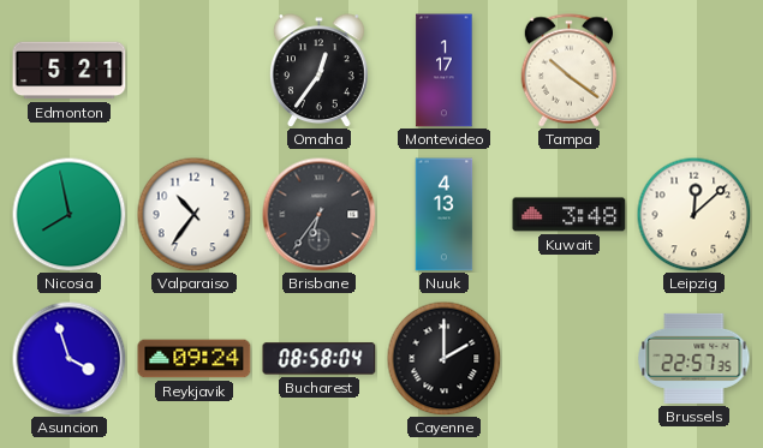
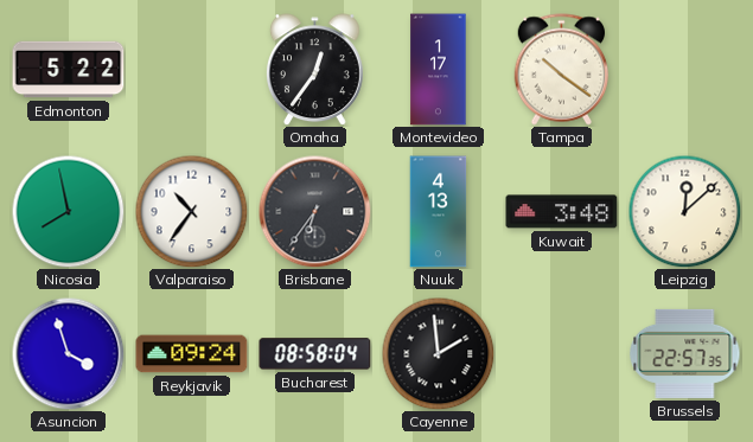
Edmonton: 5:21 -> 5:22
Cayenne: 2:00 -> 1:59
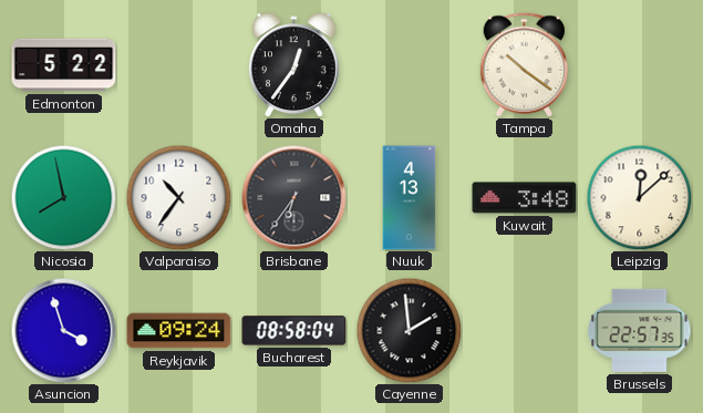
Montevideo: 1:17 -> none
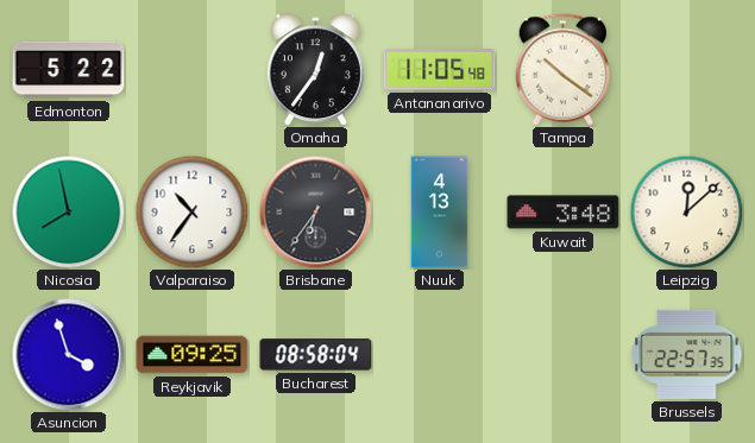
Antananarivo: none -> 11:05
Reykjavik: 09:24 -> 09:25
Cayenne: 1:59 -> none
